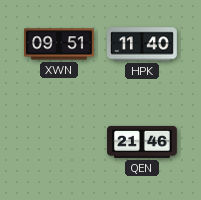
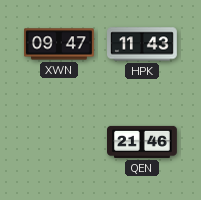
XWN: 09:51 -> 09:47
HPK: 11:40 -> 11:43
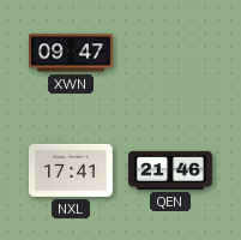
HPK: 11:43 -> none
NXL: none -> 17:41
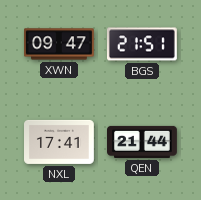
BGS: none -> 21:51
QEN: 21:46 -> 21:44
